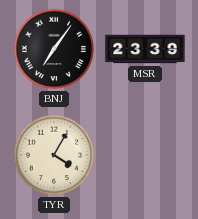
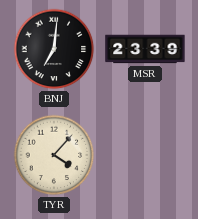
BNJ: 7:06 -> 7:01
TYR: 4:05 -> 4:07
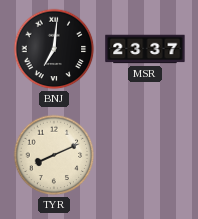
MSR: 23:39 -> 23:37
TYR: 4:07 -> 8:11
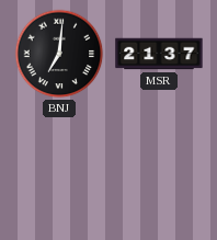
MSR: 23:37 -> 21:37
TYR: 8:11 -> none
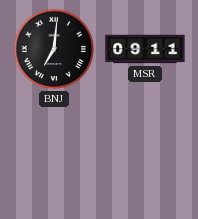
MSR: 21:37 -> 09:11
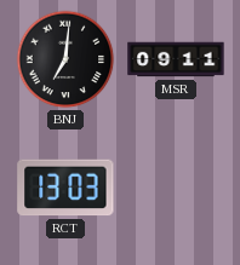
RCT: none -> 13:03
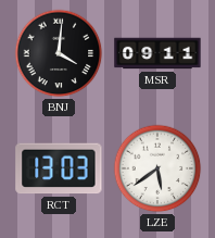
BNJ: 7:01 -> 4:01
LZE: none -> 5:39
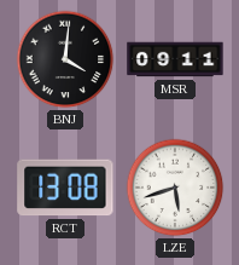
RCT: 13:03 -> 13:08
LZE: 5:39 -> 5:42
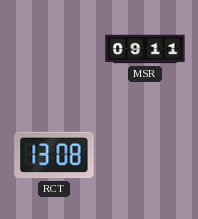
BNJ: 4:01 -> none
LZE: 5:42 -> none
